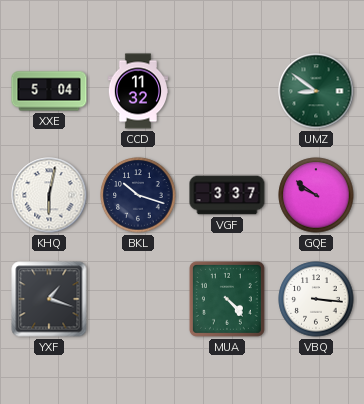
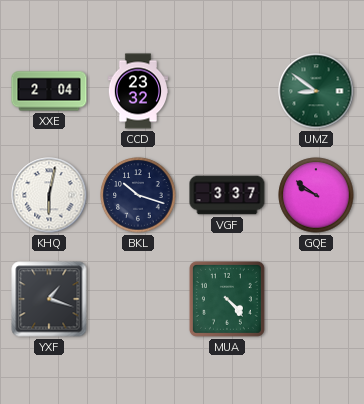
XXE: 5:04 -> 2:04
CCD: 11:32 -> 23:32
VBQ: 3:16 -> none
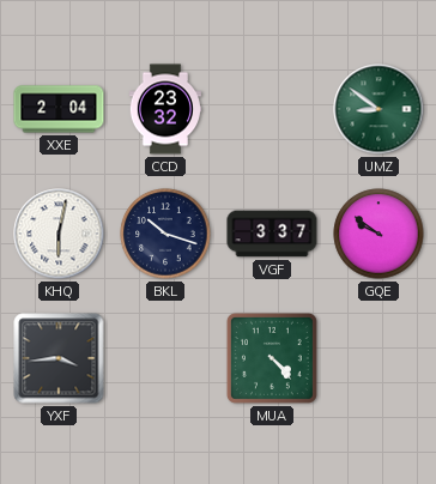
YXF: 1:18 -> 3:44
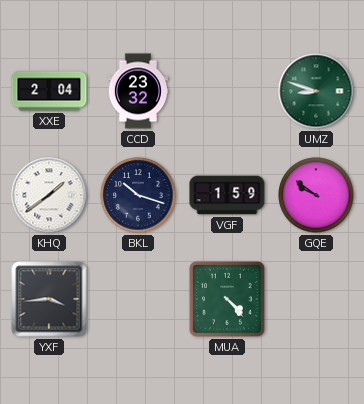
UMZ: 8:51 -> 8:48
KHQ: 6:02 -> 1:39
VGF: 3:37 -> 1:59
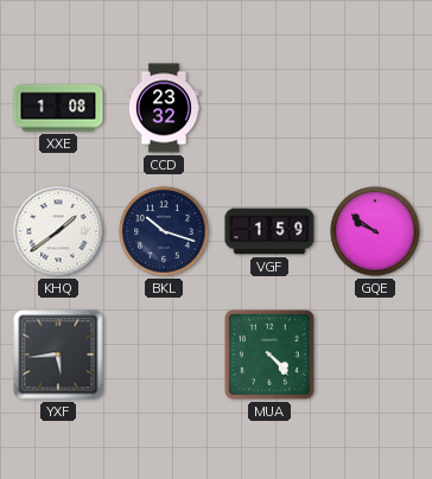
XXE: 2:04 -> 1:08
UMZ: 8:48 -> none
YXF: 3:44 -> 5:44
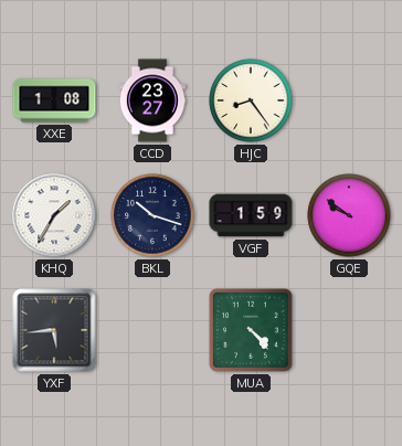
CCD: 23:32 -> 23:27
HJC: none -> 8:24
KHQ: 1:39 -> 1:35
